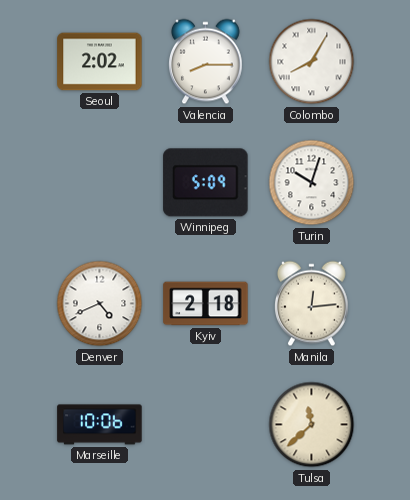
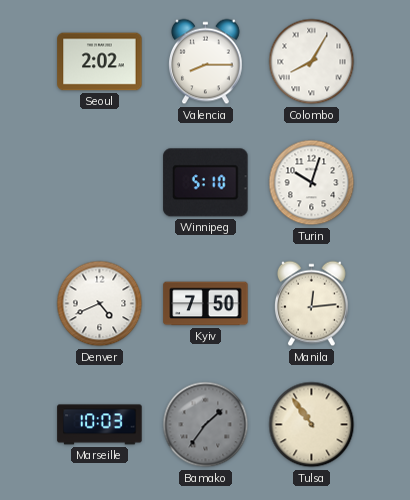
Winnipeg: 5:09 -> 5:10
Kyiv: 2:18 -> 7:50
Marseille: 10:06 -> 10:03
Bamako: none -> 1:36
Tulsa: 11:38 -> 10:54
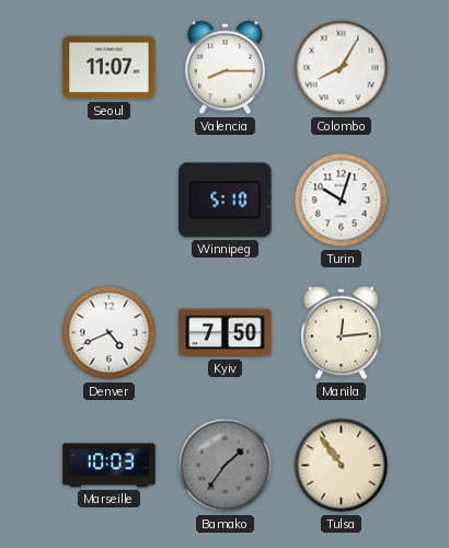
Seoul: 2:02 -> 11:07
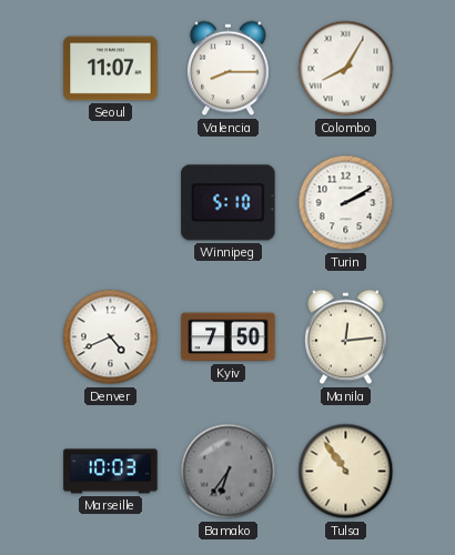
Turin: 10:03 -> 2:10
Bamako: 1:36 -> 6:36
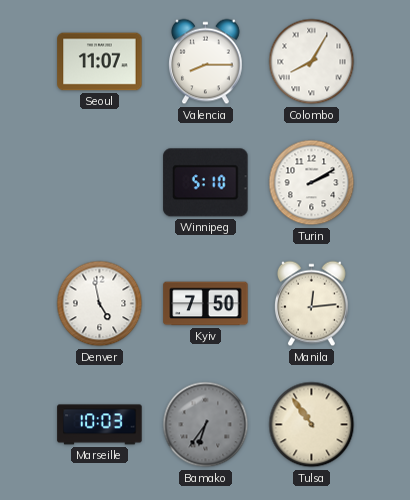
Denver: 4:41 -> 4:58
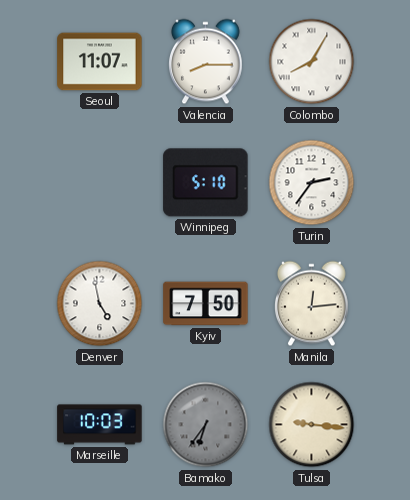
Turin: 2:10 -> 2:36
Tulsa: 10:54 -> 9:16
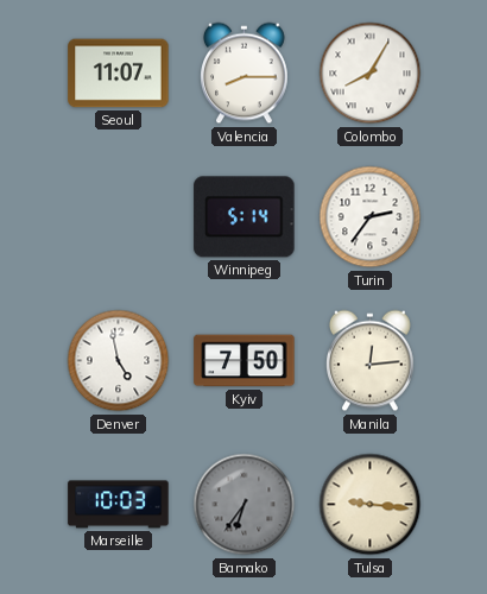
Winnipeg: 5:10 -> 5:14
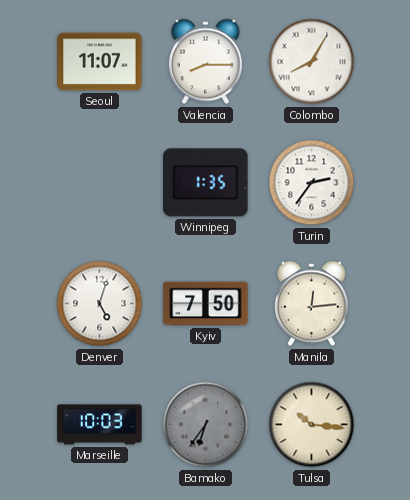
Winnipeg: 5:14 -> 1:35
Denver: 4:58 -> 5:03
Tulsa: 9:16 -> 10:16
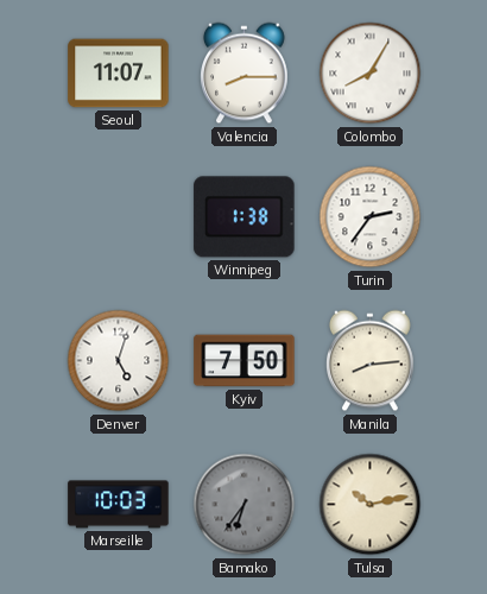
Winnipeg: 1:35 -> 1:38
Manila: 12:14 -> 8:14
Tulsa: 10:16 -> 10:13
